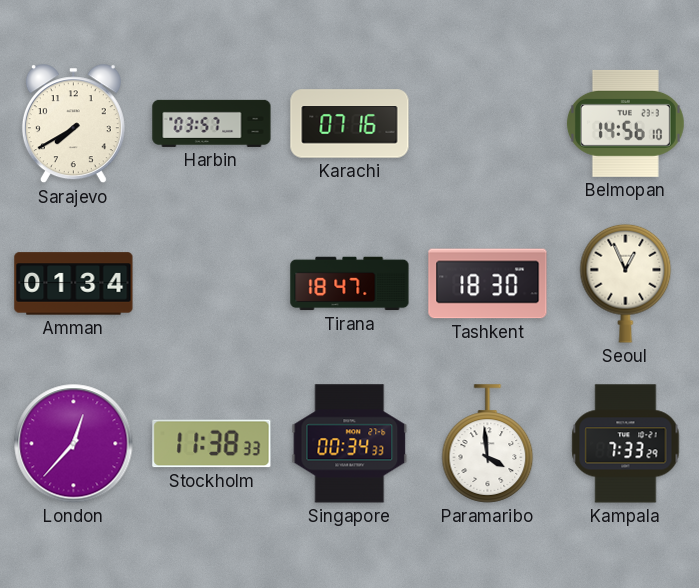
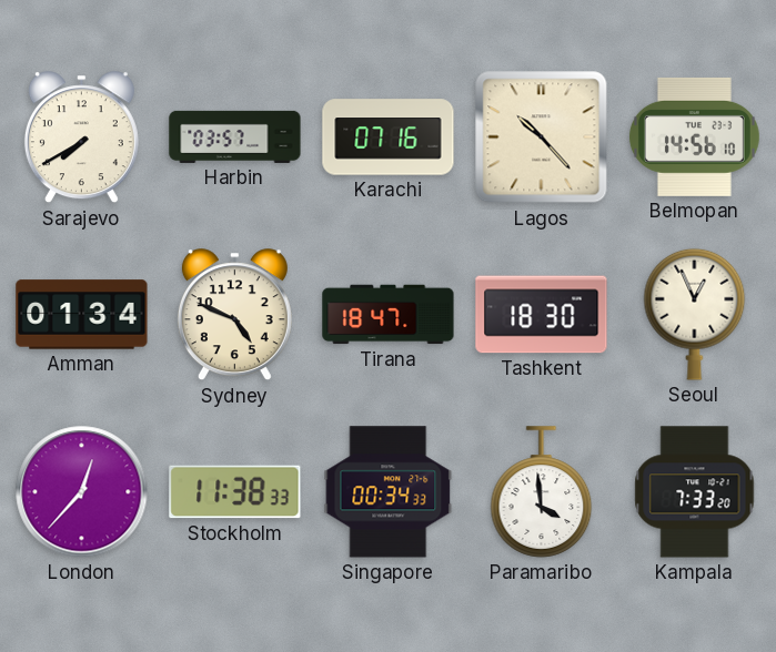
Lagos: none -> 10:23
Sydney: none -> 4:49
Kampala: 7:33:29 -> 7:33:20
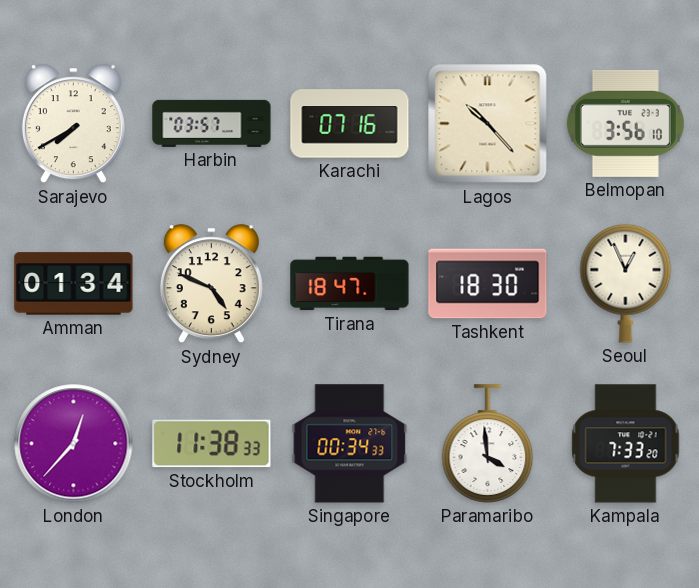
Belmopan: 14:56 -> 3:56
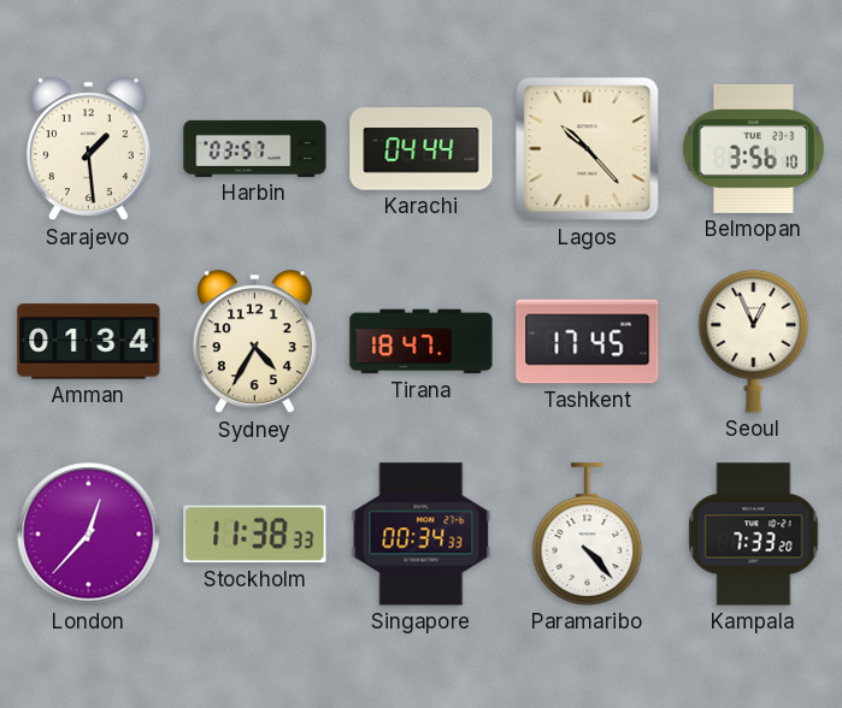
Sarajevo: 7:40 -> 1:29
Karachi: 07:16 -> 04:44
Sydney: 4:49 -> 4:35
Tashkent: 18:30 -> 17:45
Paramaribo: 3:59 -> 4:23
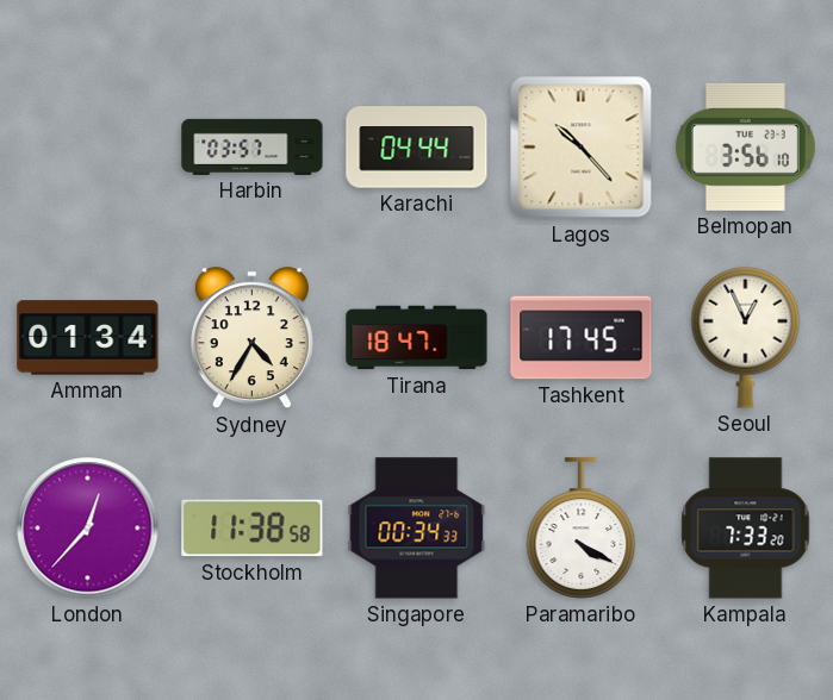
Sarajevo: 1:29 -> none
Stockholm: 11:38:33 -> 11:38:58
Paramaribo: 4:23 -> 4:20
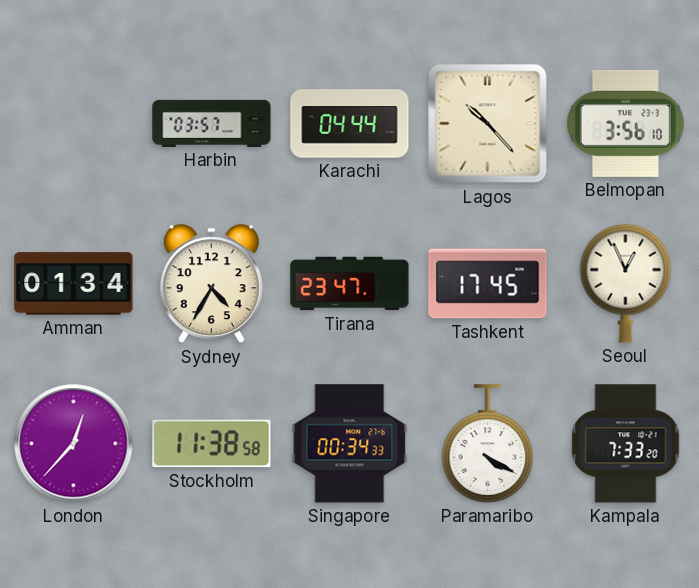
Tirana: 18:47 -> 23:47
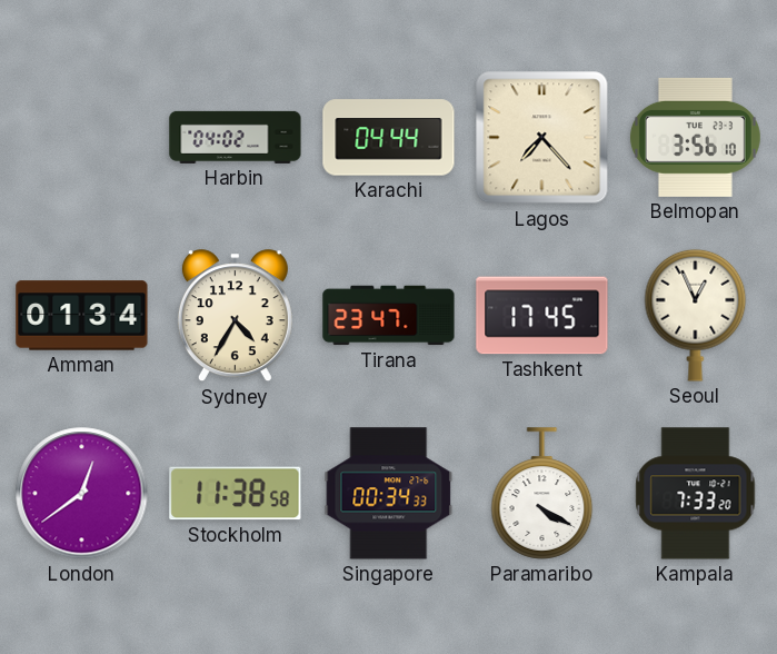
Harbin: 03:57 -> 04:02
Lagos: 10:23 -> 7:23
London: 12:37 -> 12:39
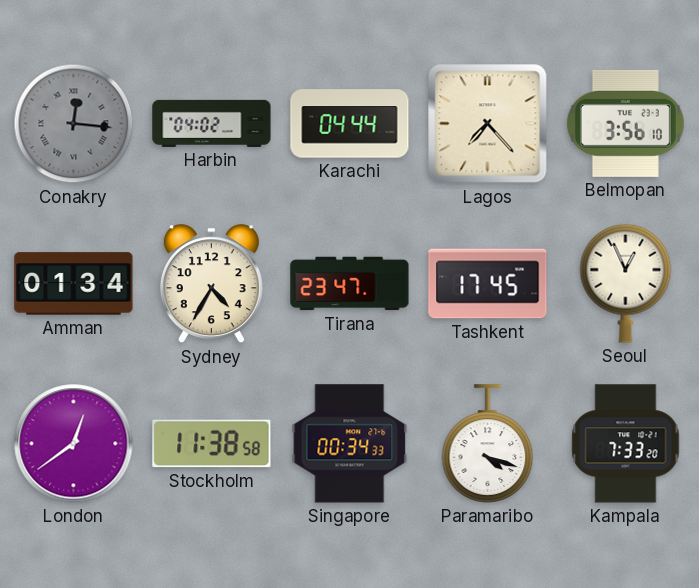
Conakry: none -> 12:16
Paramaribo: 4:20 -> 4:18
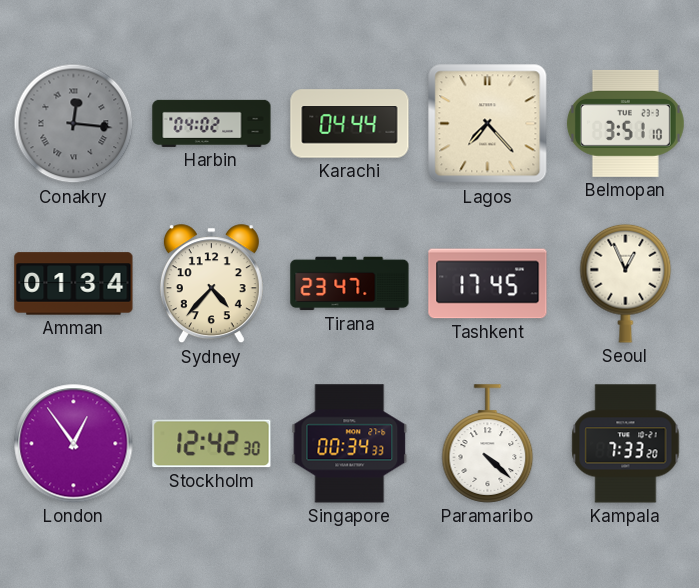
Belmopan: 3:56 -> 3:51
Sydney: 4:35 -> 4:37
London: 12:39 -> 12:54
Stockholm: 11:38 -> 12:42
Paramaribo: 4:18 -> 4:22
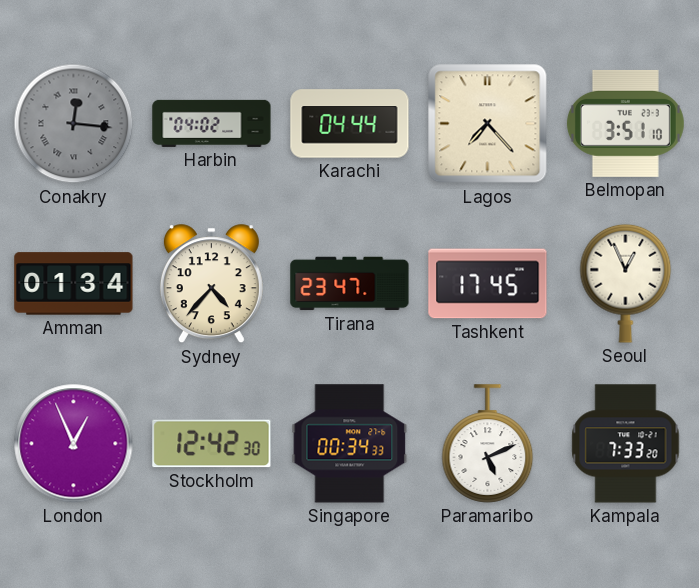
London: 12:54 -> 12:56
Paramaribo: 4:22 -> 5:11
